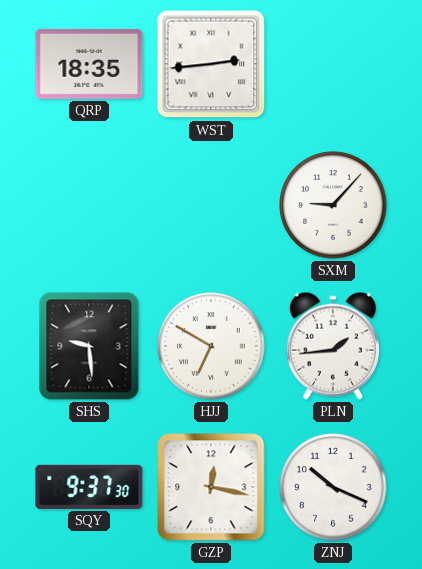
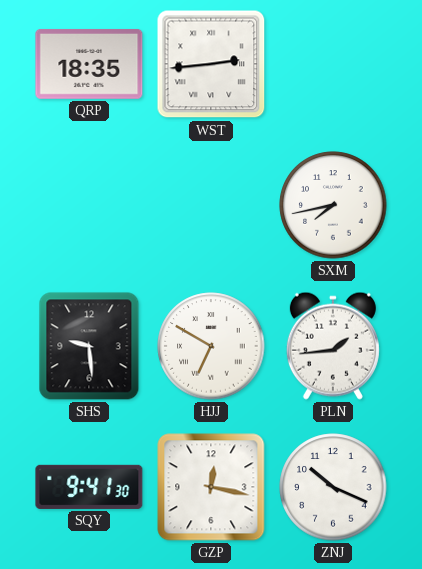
SXM: 9:07 -> 7:43
SQY: 9:37 -> 9:41
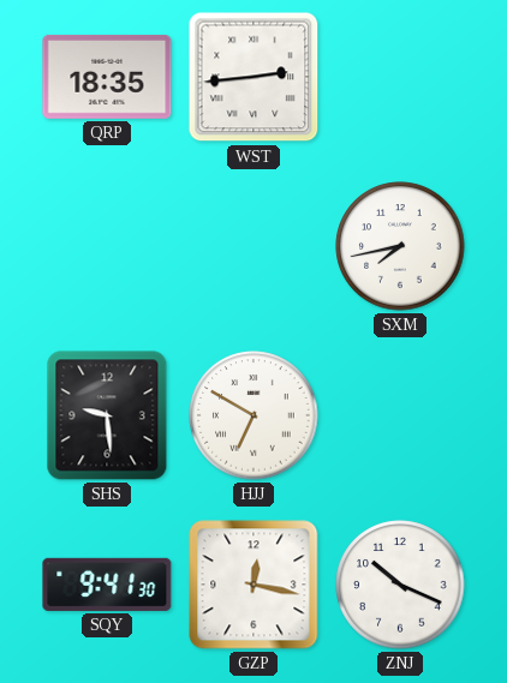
PLN: 1:44 -> none
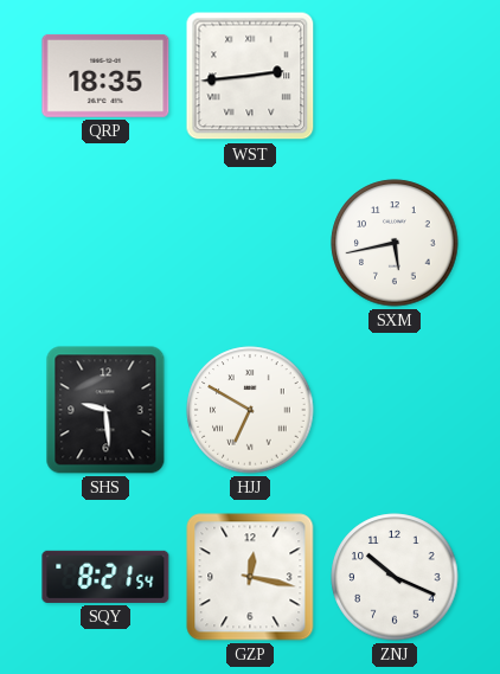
SXM: 7:43 -> 5:43
SQY: 9:41 -> 8:21
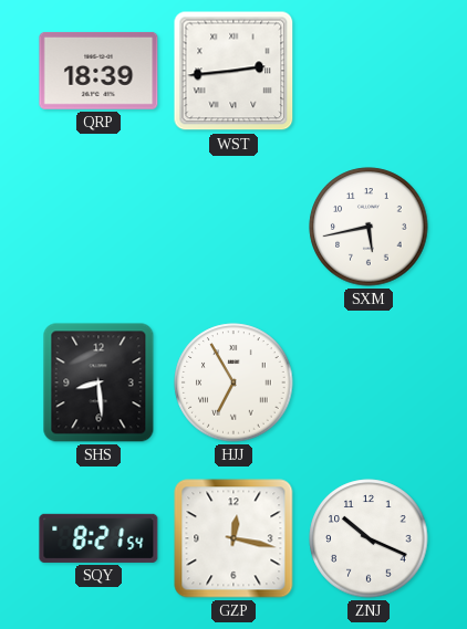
QRP: 18:35 -> 18:39
SHS: 9:29 -> 8:29
HJJ: 6:50 -> 6:55
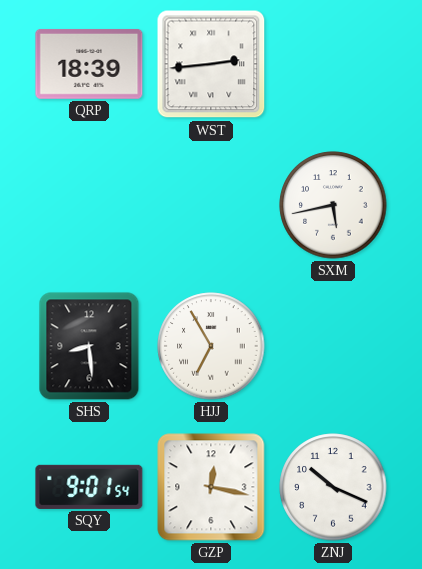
SQY: 8:21 -> 9:01
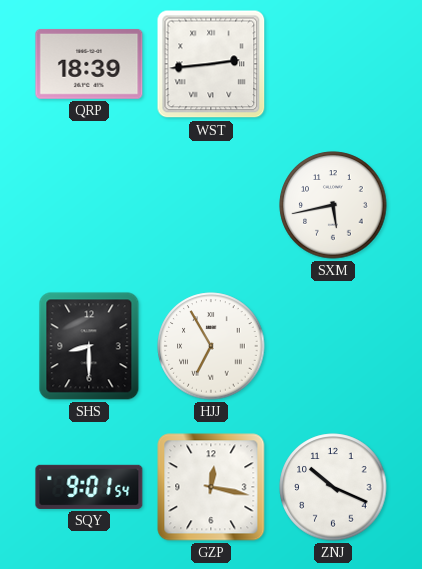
SHS: 8:29 -> 8:30
